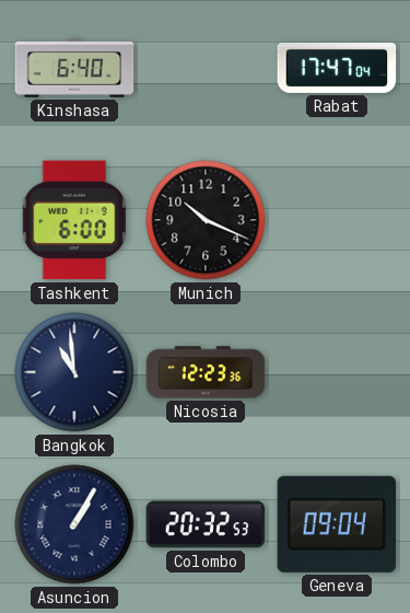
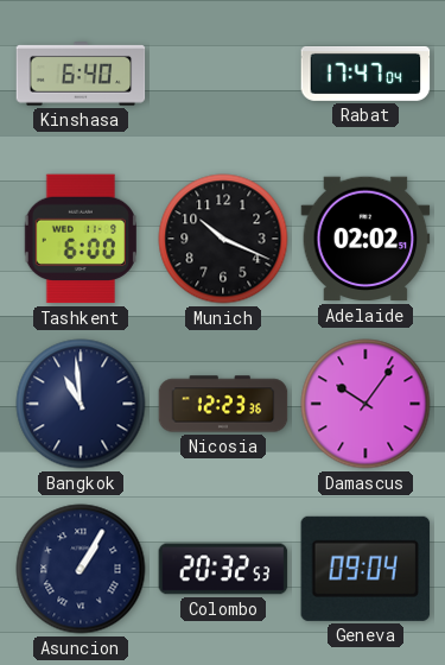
Adelaide: none -> 02:02
Damascus: none -> 10:06
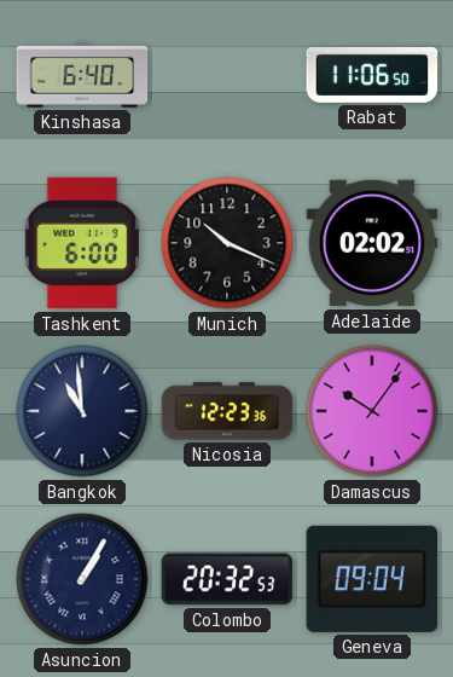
Rabat: 17:47 -> 11:06
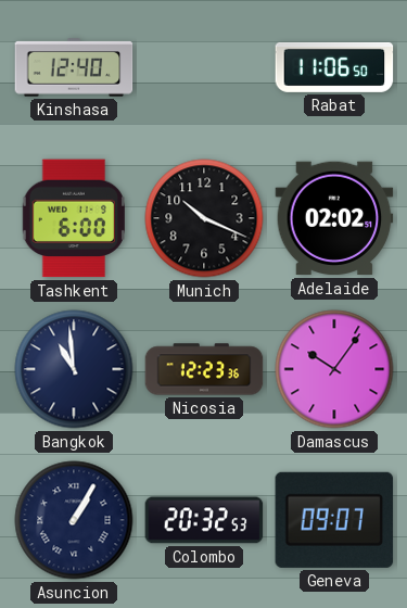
Kinshasa: 6:40 -> 12:40
Geneva: 09:04 -> 09:07
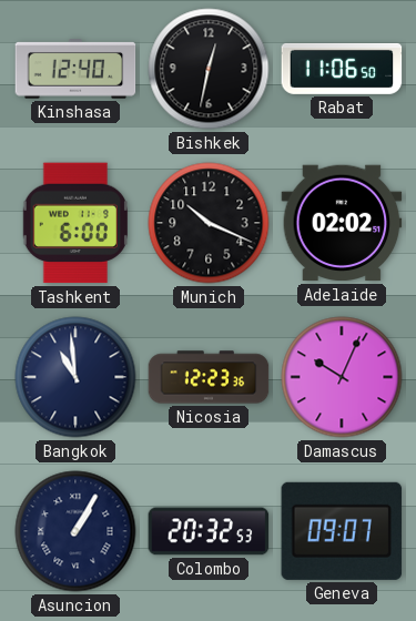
Bishkek: none -> 12:32
Damascus: 10:06 -> 10:04
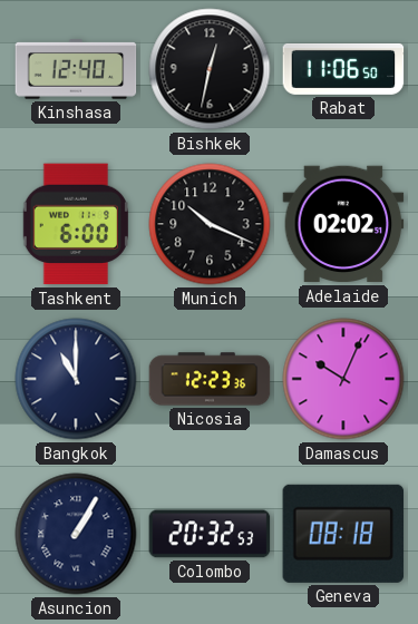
Bangkok: 10:59 -> 11:00
Geneva: 09:07 -> 08:18
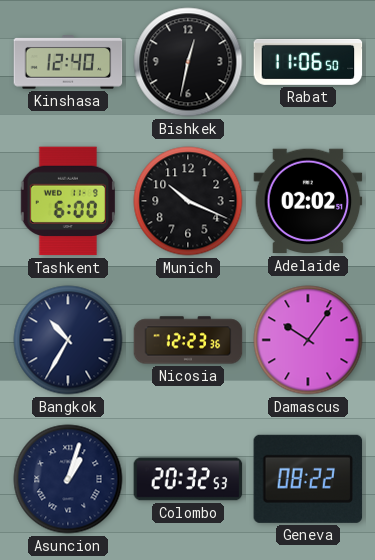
Bangkok: 11:00 -> 10:35
Damascus: 10:04 -> 10:06
Asuncion: 1:05 -> 1:03
Geneva: 08:18 -> 08:22
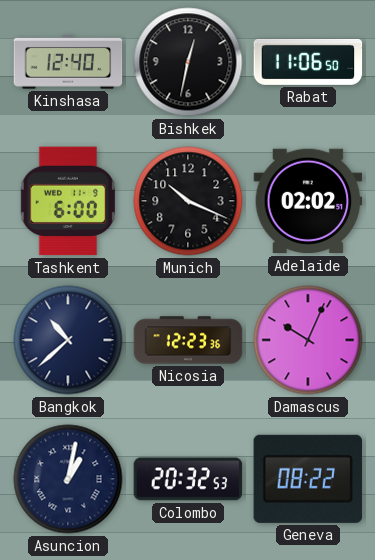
Bangkok: 10:35 -> 10:38
Damascus: 10:06 -> 10:04
Asuncion: 1:03 -> 1:02
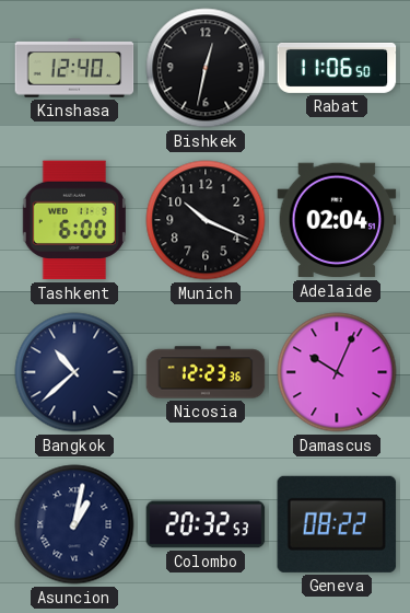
Adelaide: 02:02 -> 02:04
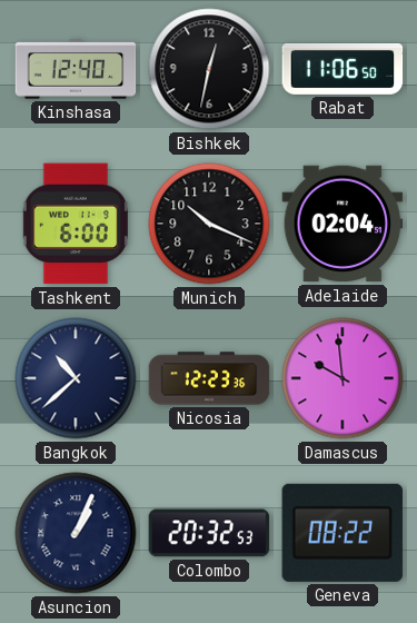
Damascus: 10:04 -> 9:59
Asuncion: 1:02 -> 1:04
